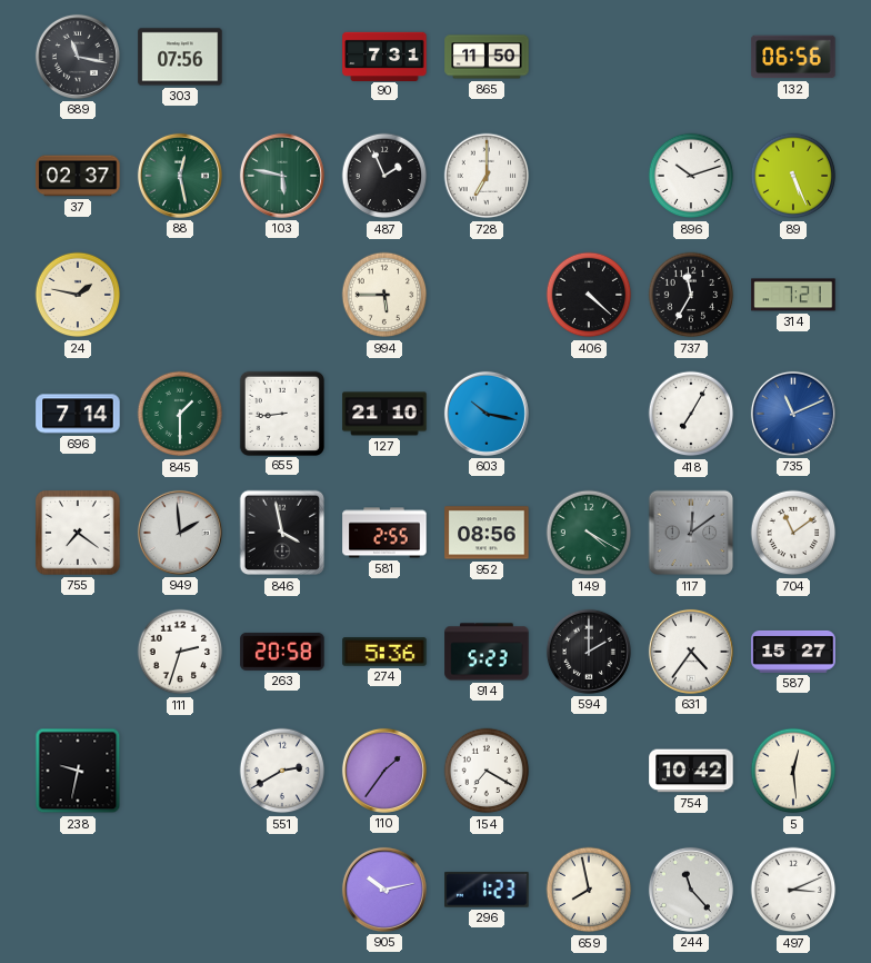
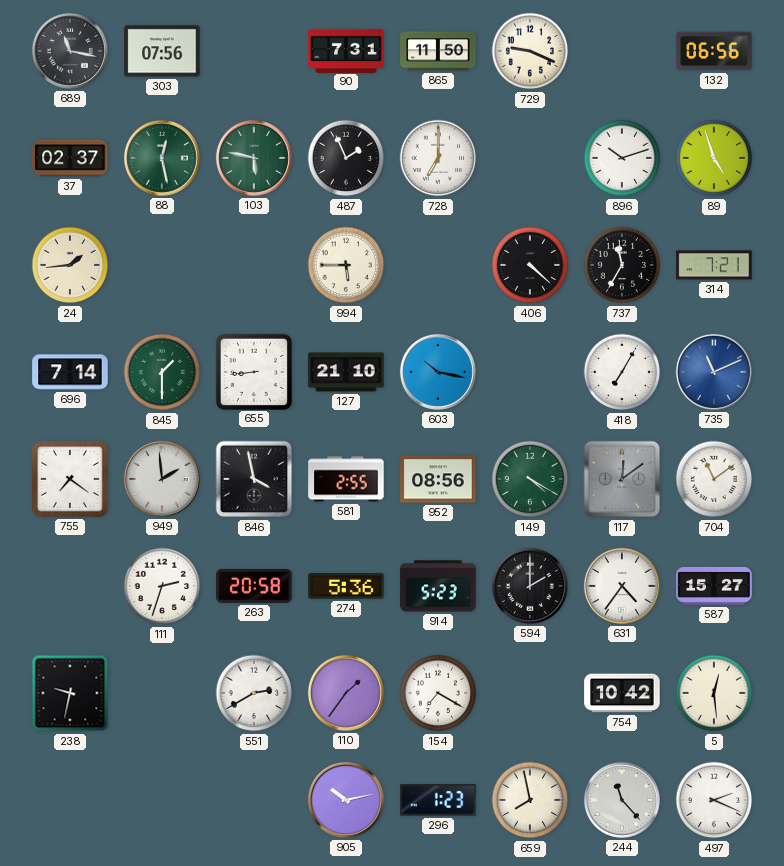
729: none -> 9:19
89: 5:26 -> 4:57
24: 1:47 -> 1:44
497: 3:11 -> 2:19
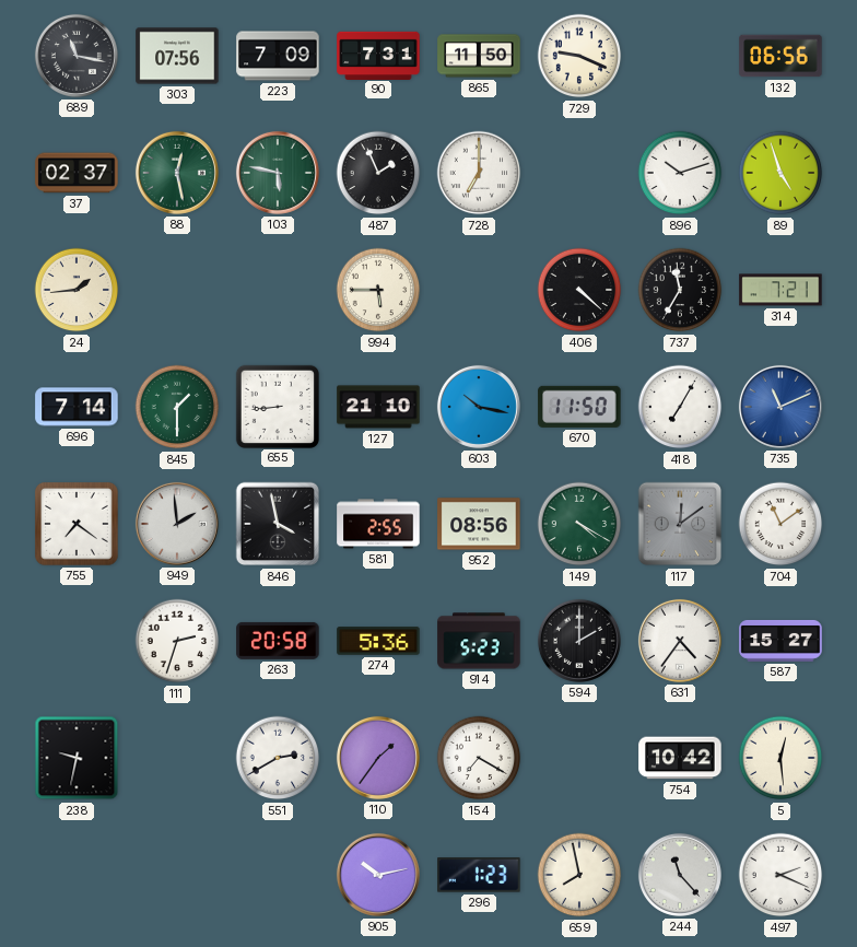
223: none -> 7:09
670: none -> 11:50
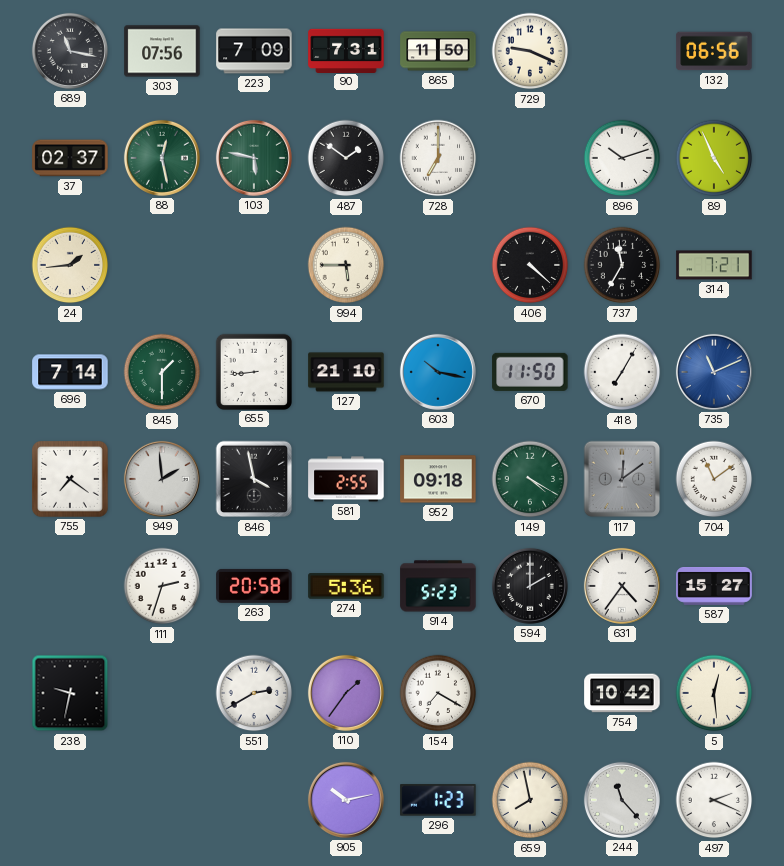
487: 1:56 -> 1:51
89: 4:57 -> 4:56
952: 08:56 -> 09:18
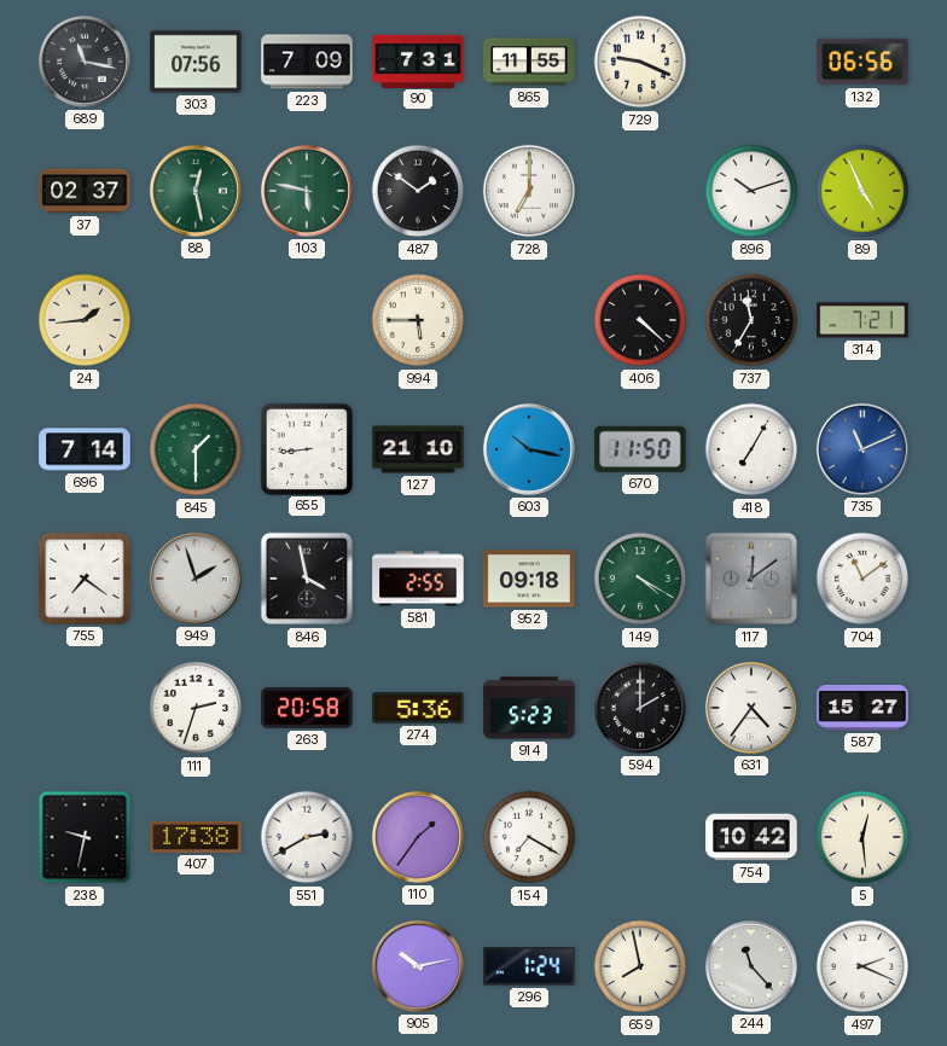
865: 11:50 -> 11:55
949: 1:59 -> 1:57
407: none -> 17:38
296: 1:23 -> 1:24
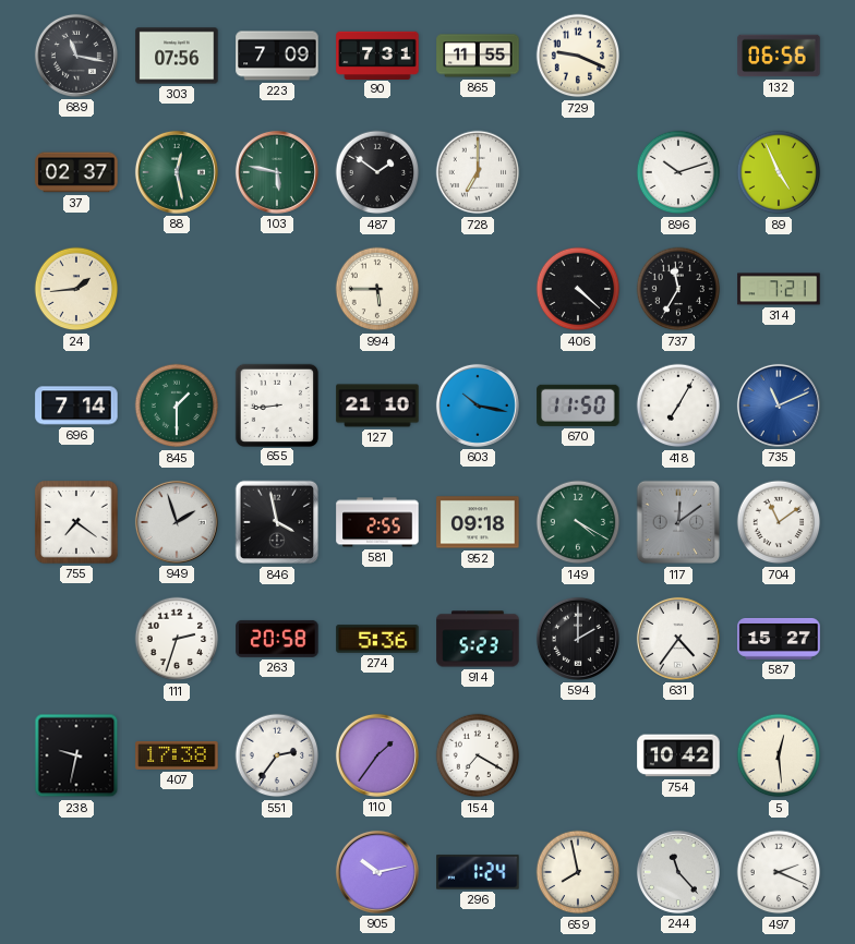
551: 2:40 -> 2:36
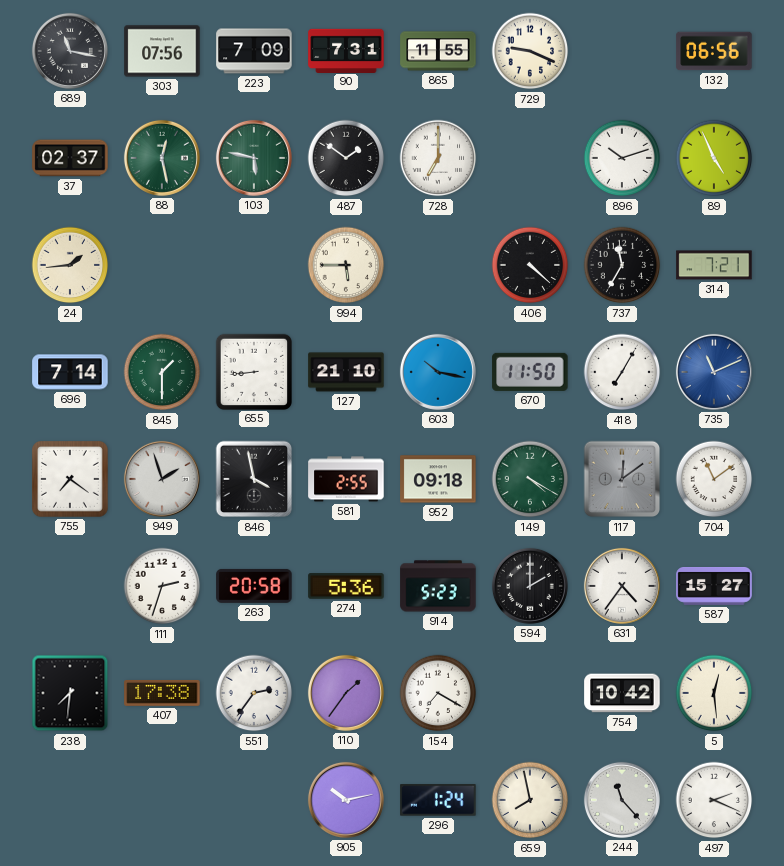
238: 9:32 -> 7:31
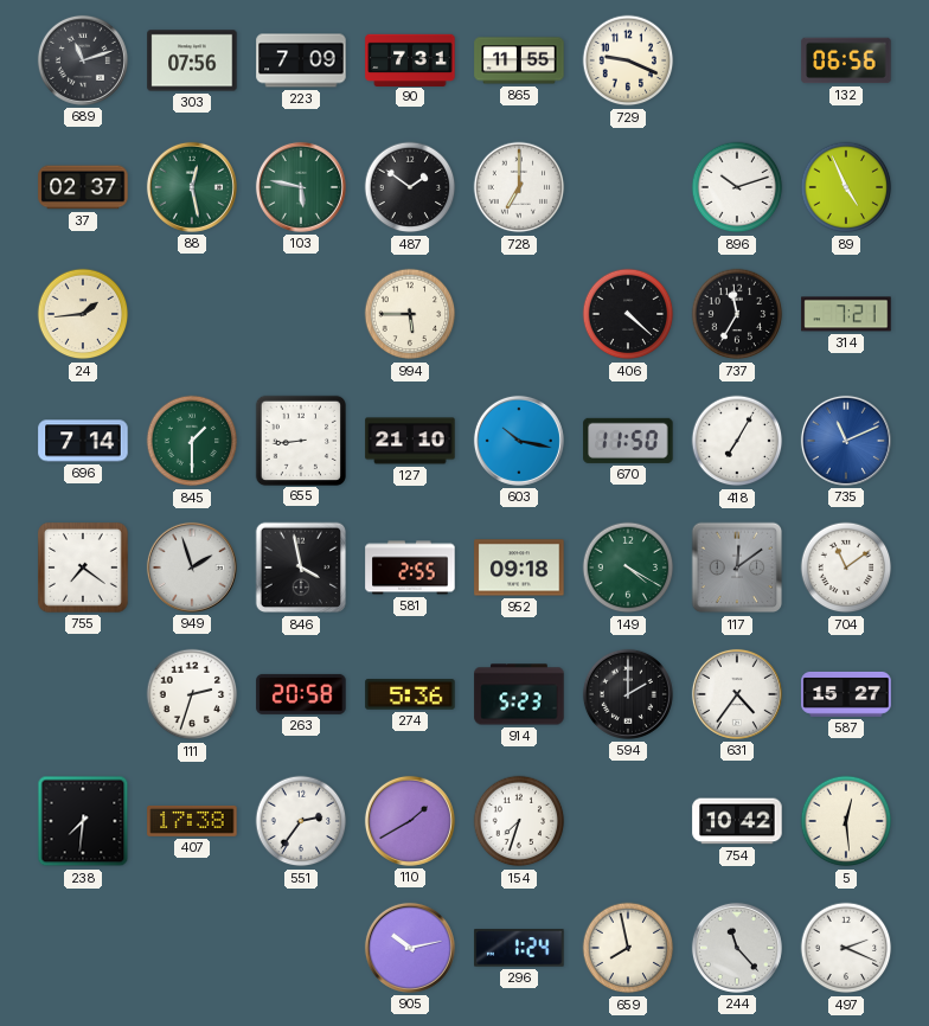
689: 11:17 -> 11:12
110: 1:36 -> 1:40
154: 7:20 -> 7:33
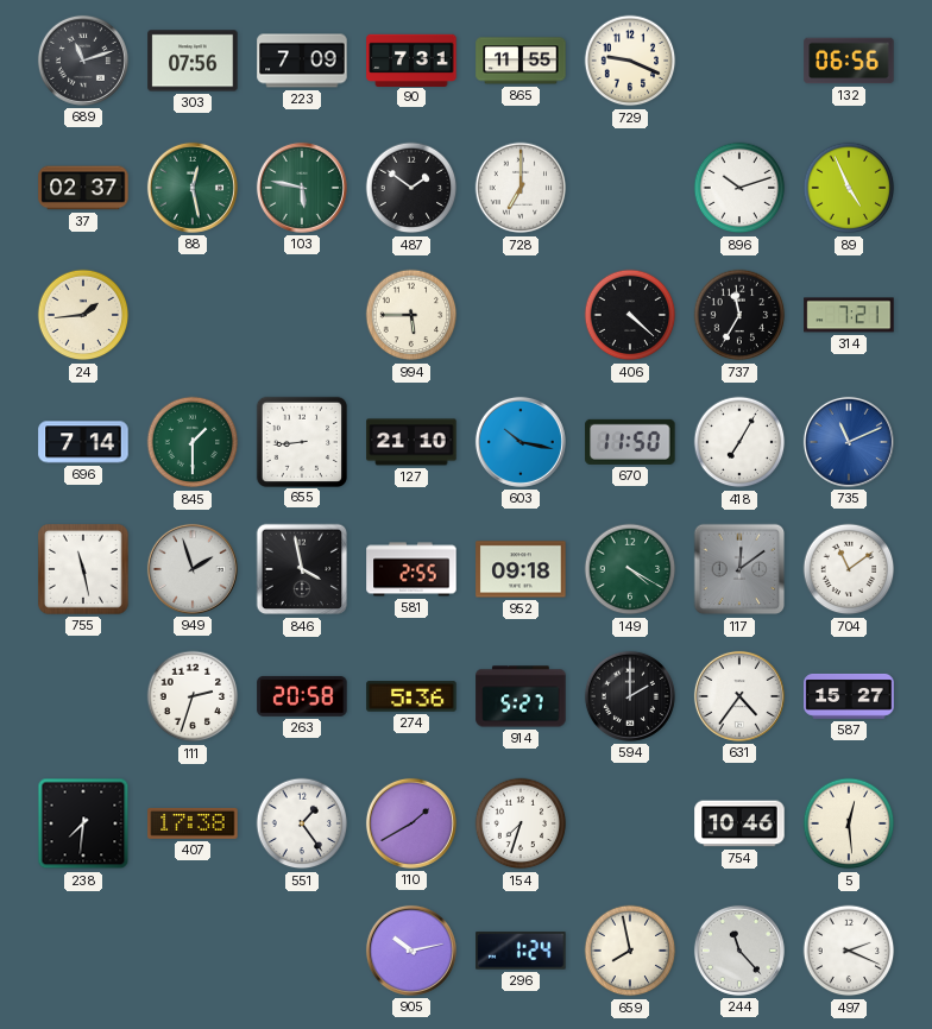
755: 7:21 -> 11:28
914: 5:23 -> 5:27
551: 2:36 -> 1:24
754: 10:42 -> 10:46
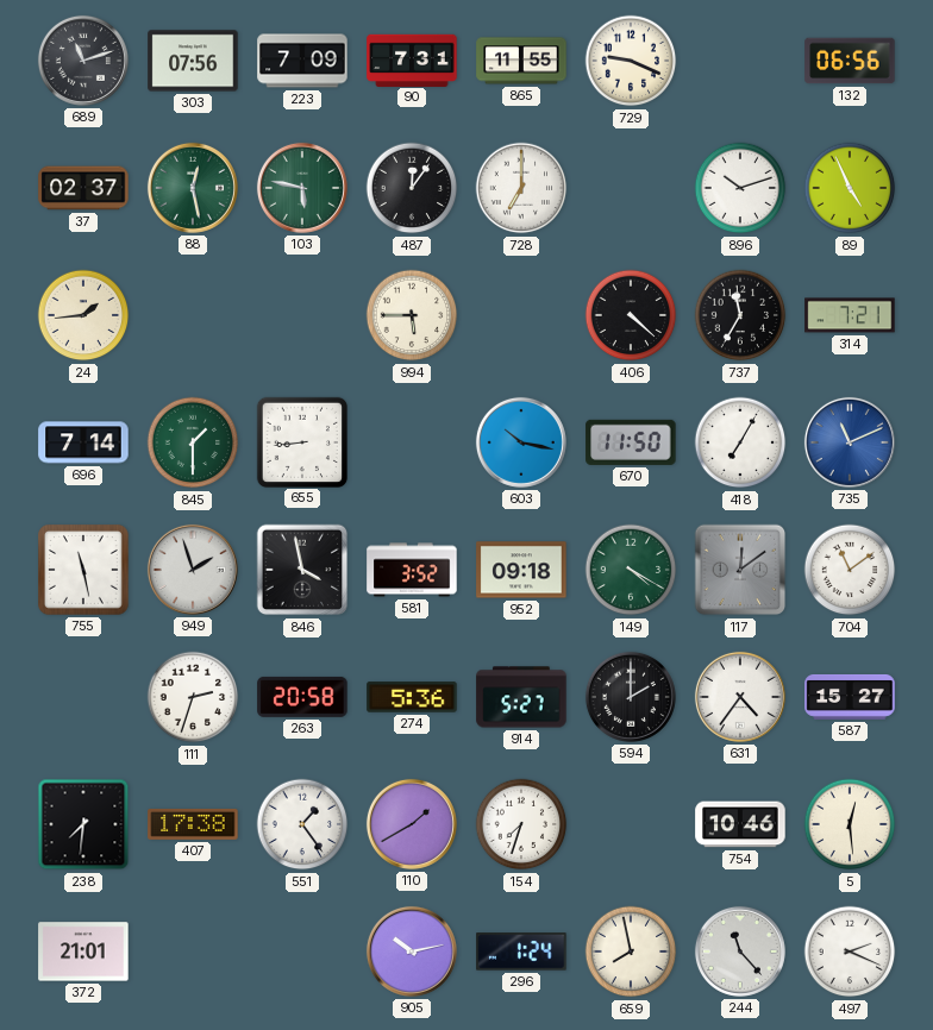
487: 1:51 -> 12:06
127: 21:10 -> none
581: 2:55 -> 3:52
372: none -> 21:01
